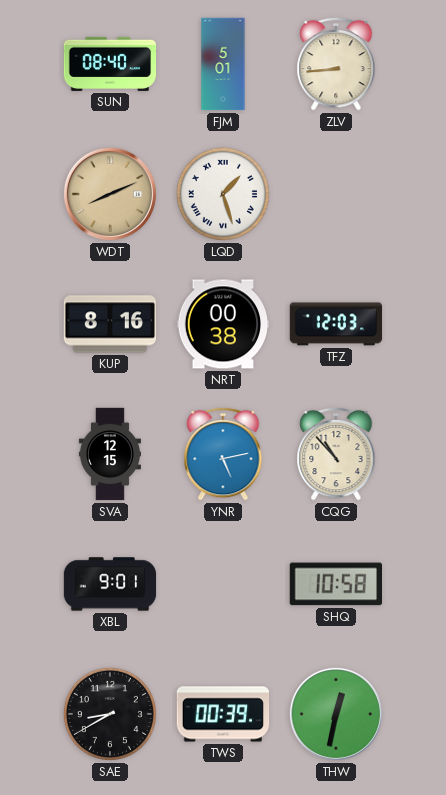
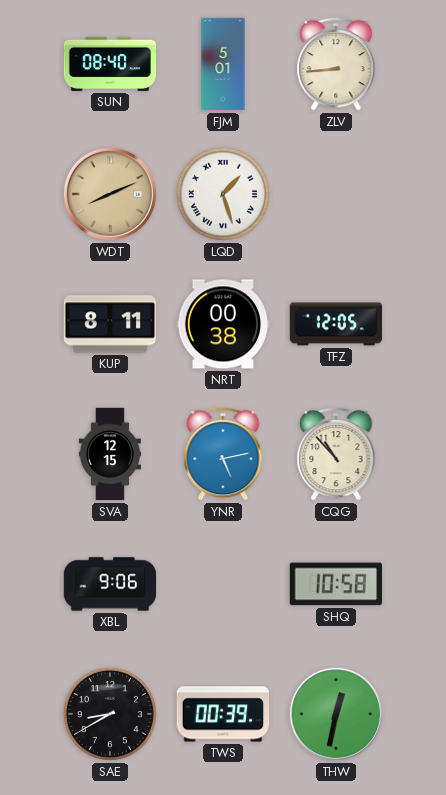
KUP: 8:16 -> 8:11
TFZ: 12:03 -> 12:05
XBL: 9:01 -> 9:06
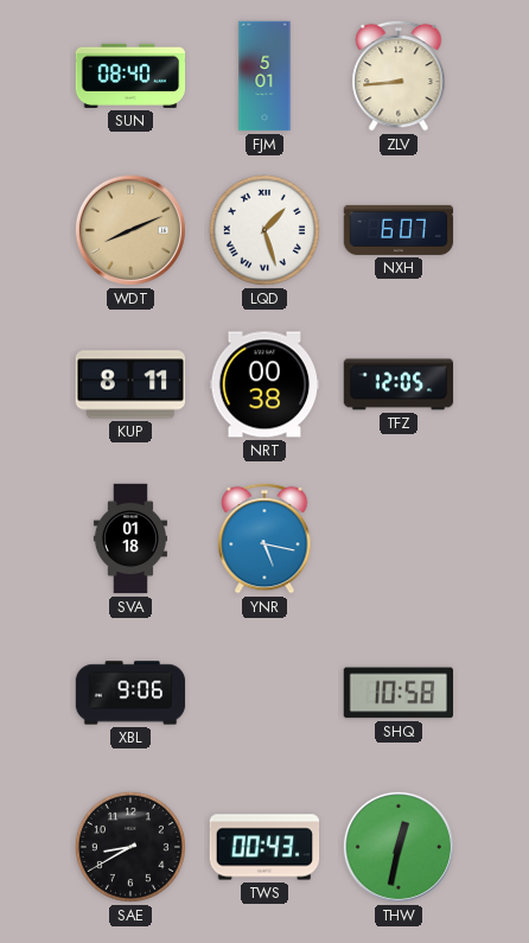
NXH: none -> 6:07
SVA: 12:15 -> 01:18
YNR: 5:13 -> 5:17
CQG: 10:53 -> none
TWS: 00:39 -> 00:43
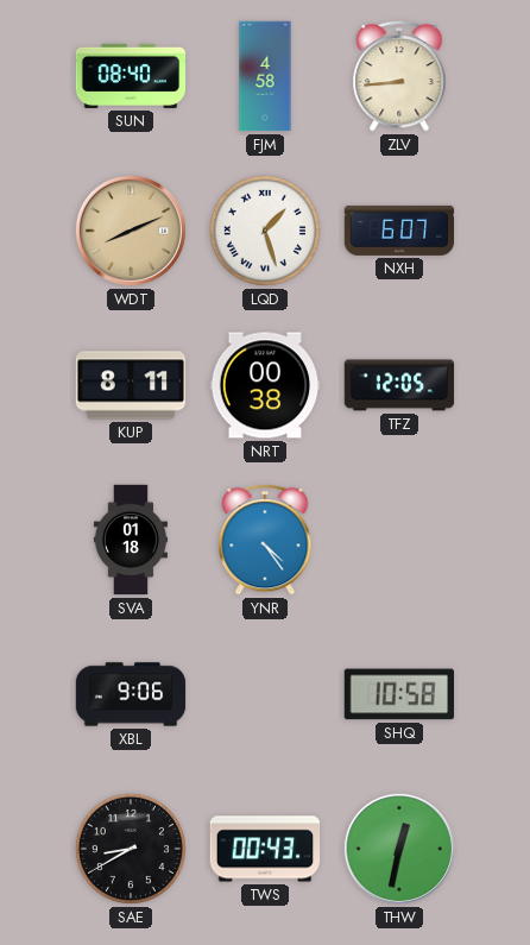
FJM: 5:01 -> 4:58
YNR: 5:17 -> 4:24
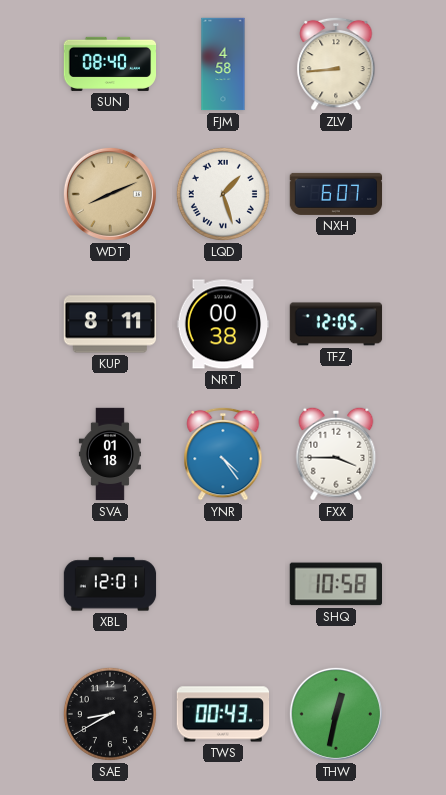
FXX: none -> 3:45
XBL: 9:06 -> 12:01
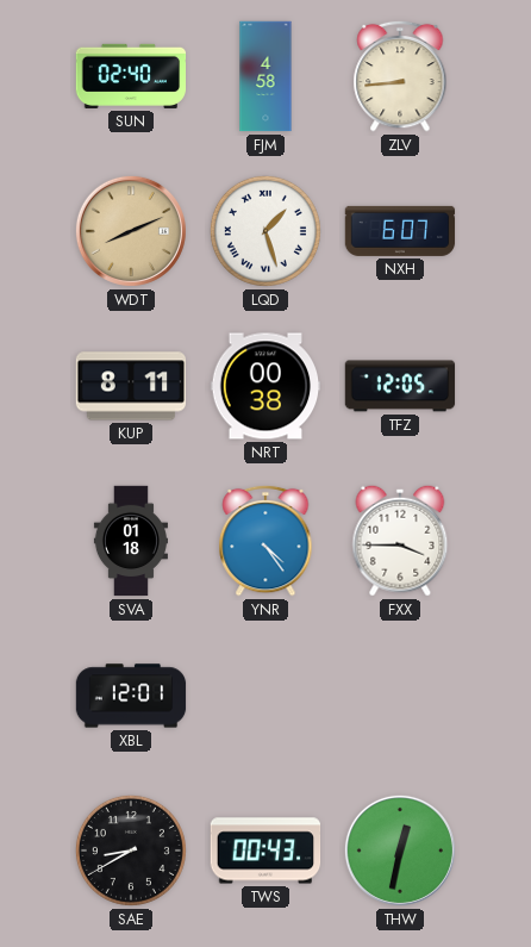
SUN: 08:40 -> 02:40
SHQ: 10:58 -> none
